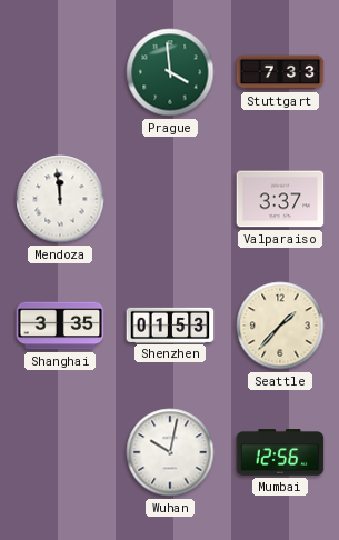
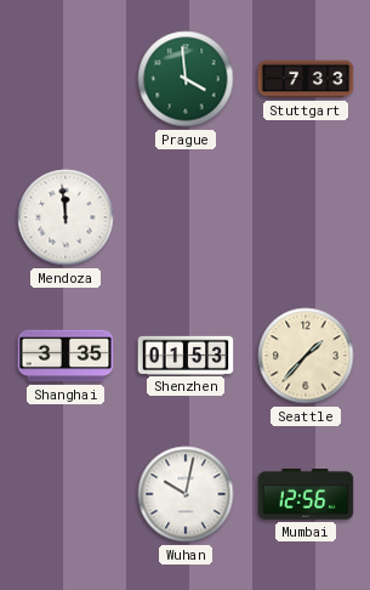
Valparaiso: 3:37 -> none
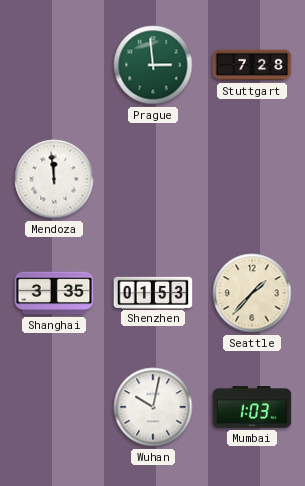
Prague: 3:59 -> 2:59
Stuttgart: 7:33 -> 7:28
Mumbai: 12:56 -> 1:03
